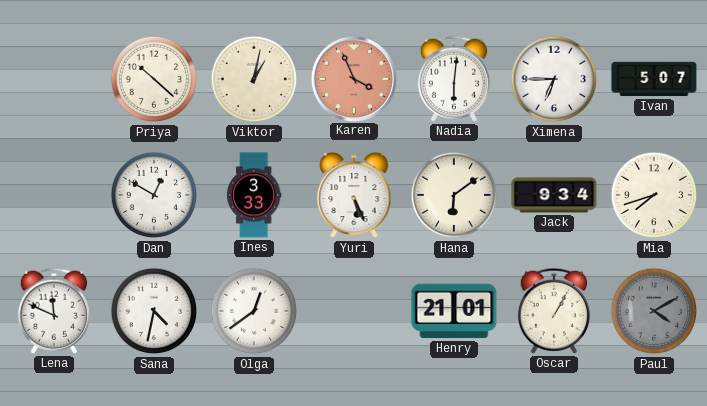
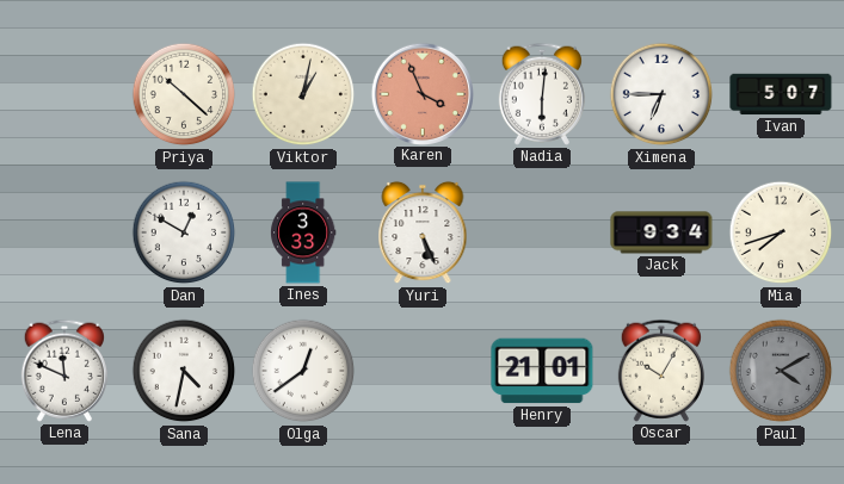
Hana: 6:09 -> none
Oscar: 1:05 -> 10:05
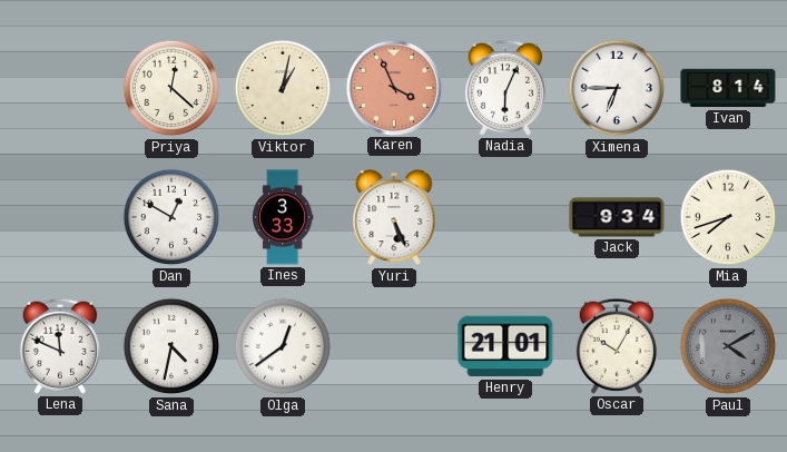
Priya: 10:22 -> 12:22
Nadia: 6:01 -> 6:04
Ivan: 5:07 -> 8:14
